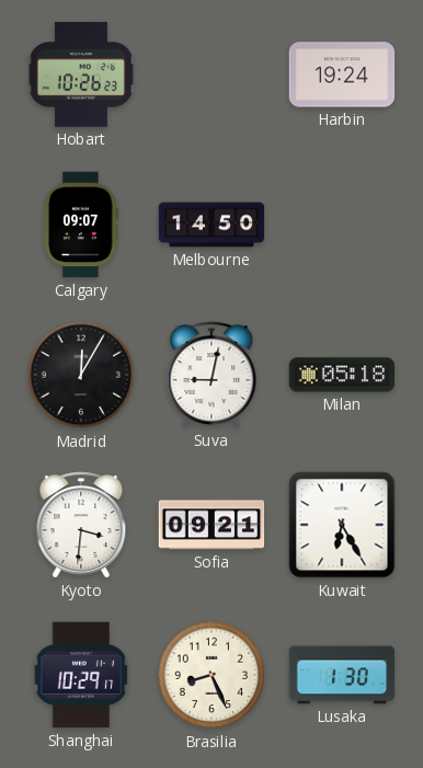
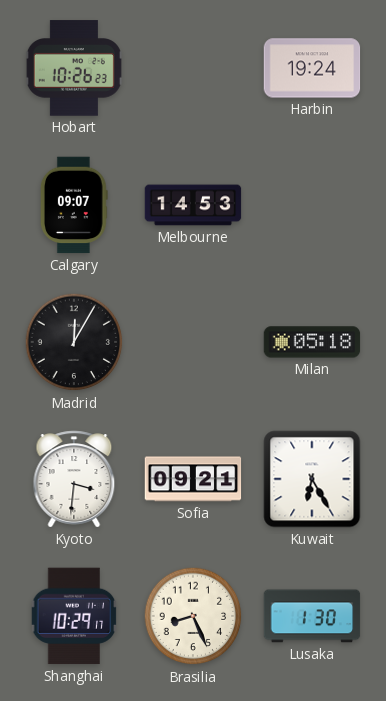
Melbourne: 14:50 -> 14:53
Suva: 9:02 -> none
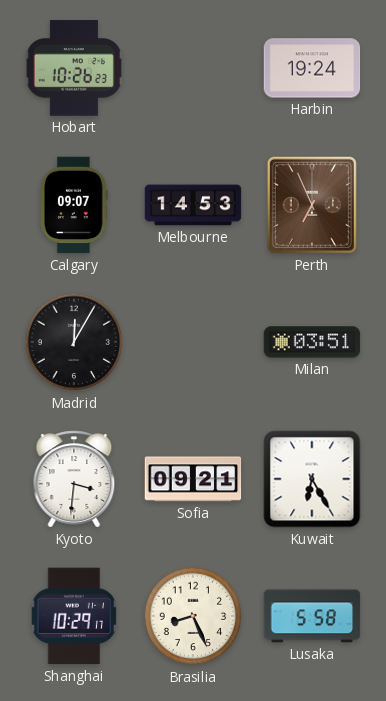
Perth: none -> 6:56
Milan: 05:18 -> 03:51
Lusaka: 1:30 -> 5:58
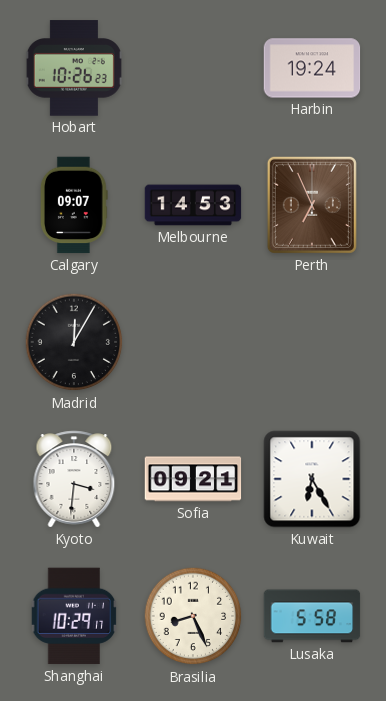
Milan: 03:51 -> none
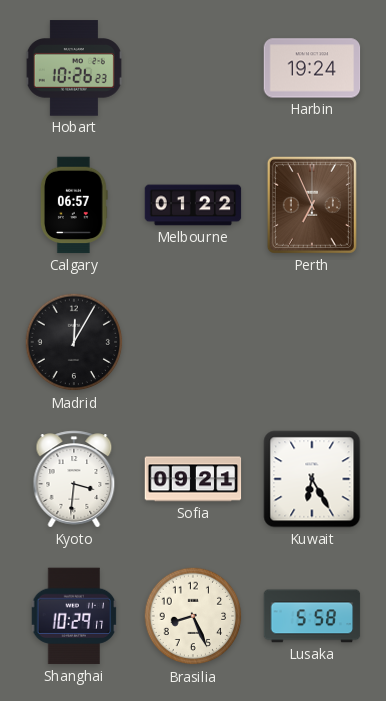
Calgary: 09:07 -> 06:57
Melbourne: 14:53 -> 01:22
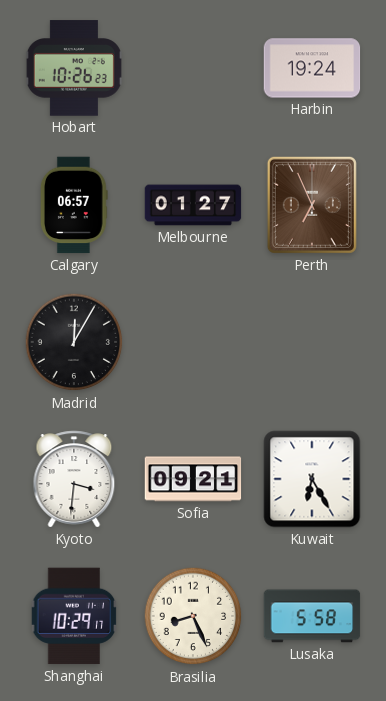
Melbourne: 01:22 -> 01:27
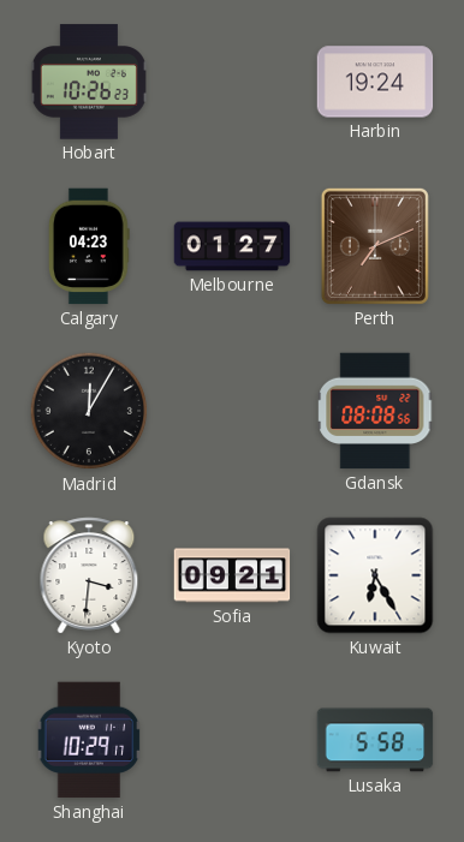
Calgary: 06:57 -> 04:23
Perth: 6:56 -> 7:11
Gdansk: none -> 08:08
Brasilia: 8:26 -> none
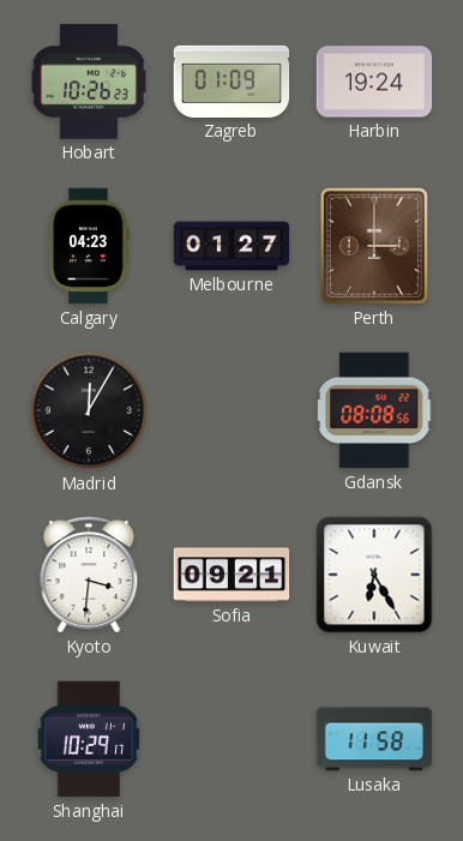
Zagreb: none -> 01:09
Perth: 7:11 -> 3:00
Lusaka: 5:58 -> 11:58
